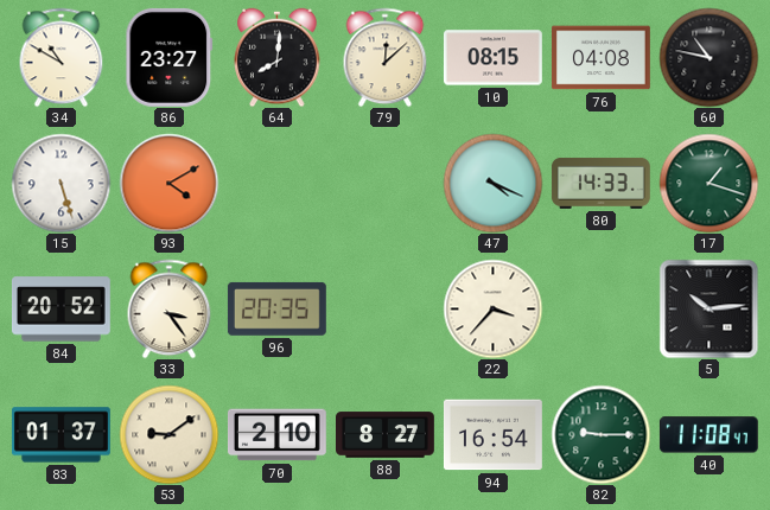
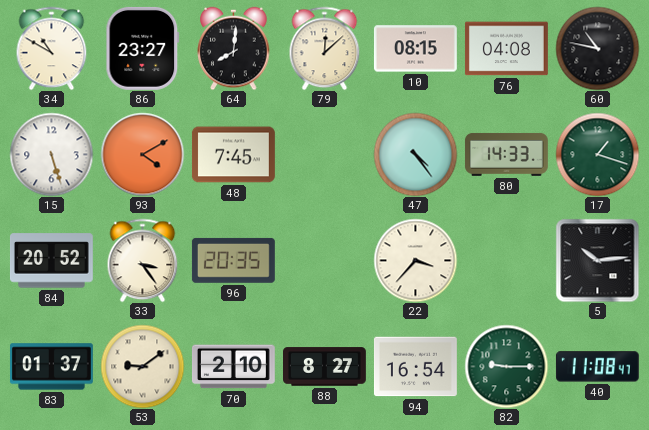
48: none -> 7:45
47: 4:19 -> 4:24
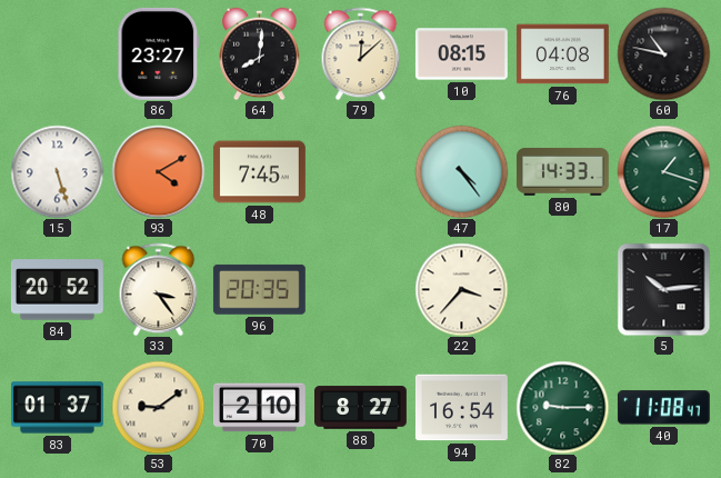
34: 10:50 -> none
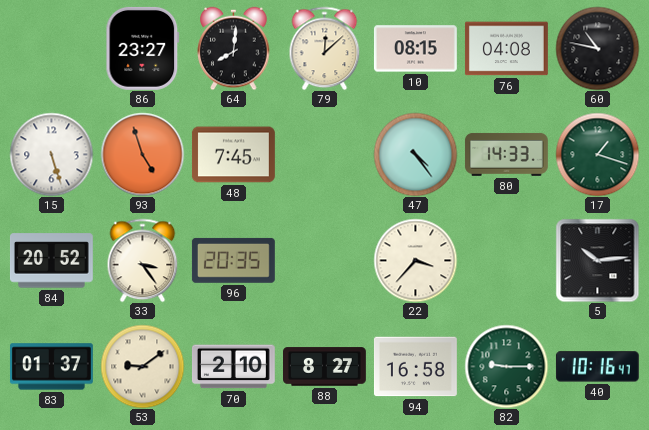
93: 4:10 -> 4:57
94: 16:54 -> 16:58
40: 11:08 -> 10:16
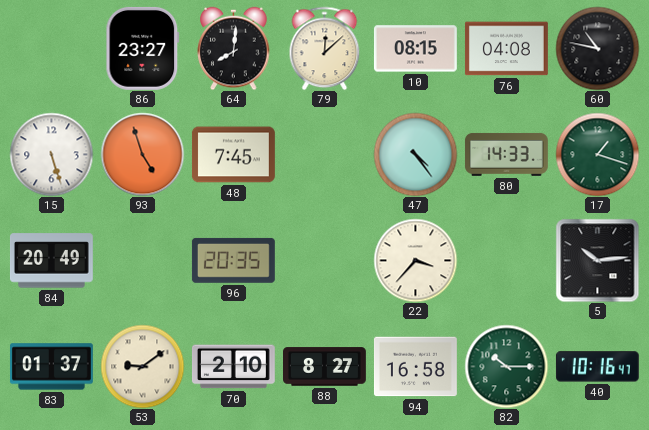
84: 20:52 -> 20:49
33: 3:24 -> none
82: 9:15 -> 10:15
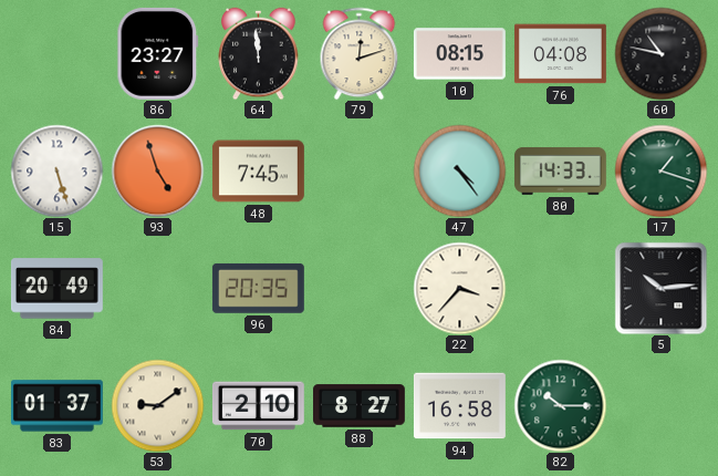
64: 8:01 -> 11:59
79: 12:08 -> 12:12
40: 10:16 -> none
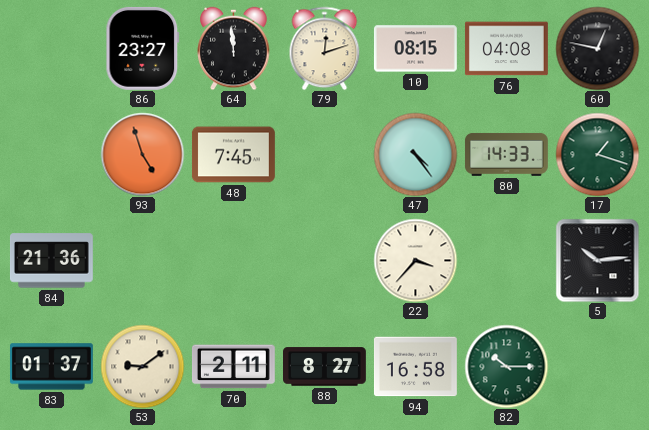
60: 10:47 -> 12:47
15: 5:27 -> none
84: 20:49 -> 21:36
96: 20:35 -> none
70: 2:10 -> 2:11
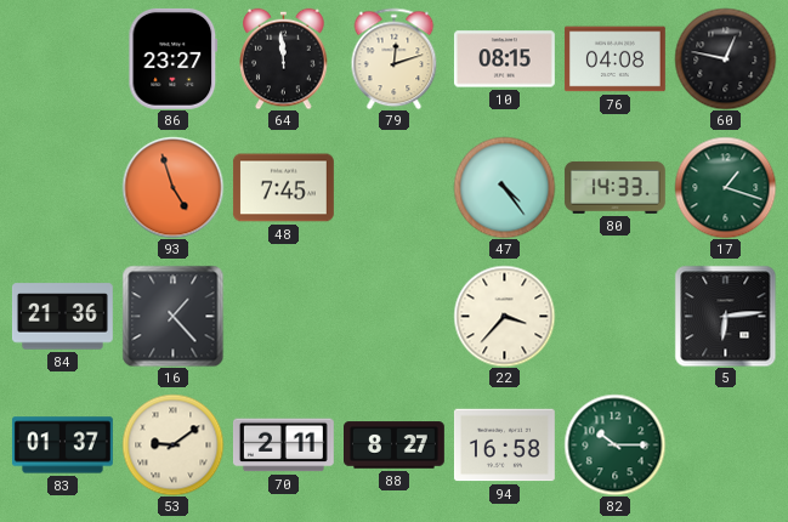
16: none -> 1:23
5: 10:14 -> 6:14
